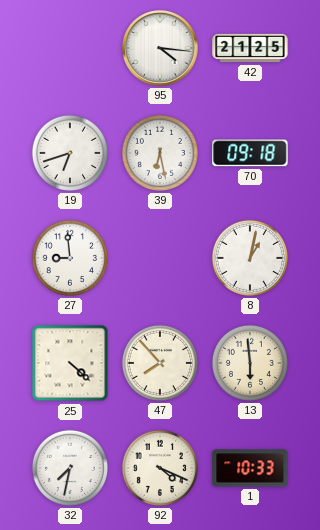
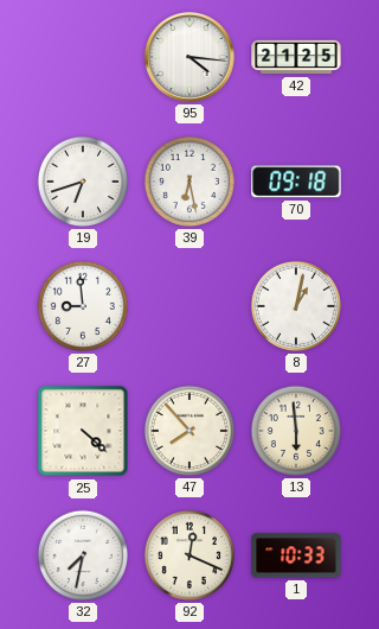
92: 4:19 -> 12:19
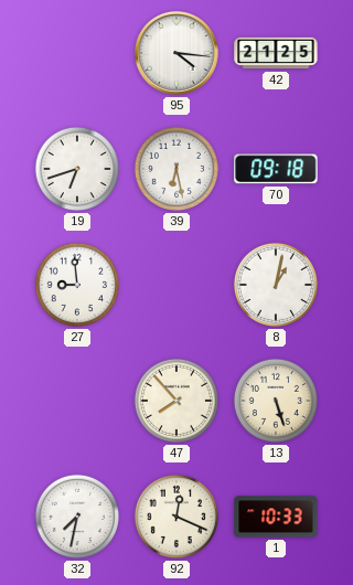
25: 4:22 -> none
13: 5:59 -> 5:27
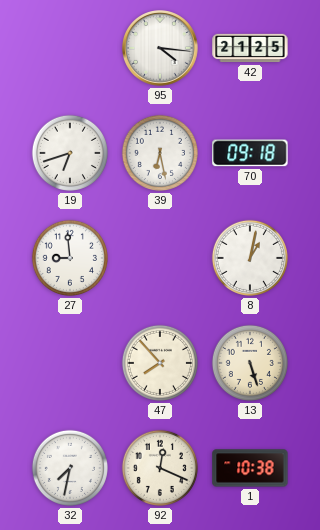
1: 10:33 -> 10:38
